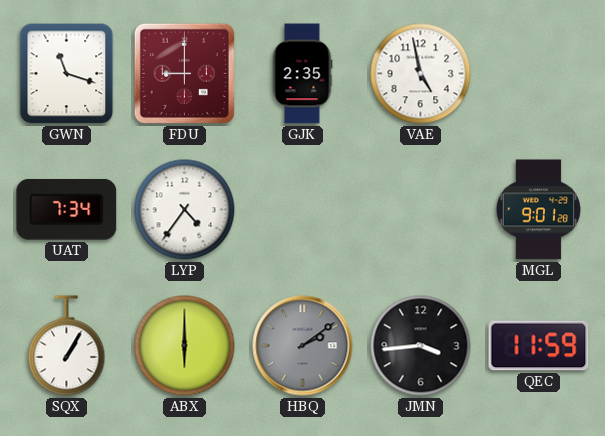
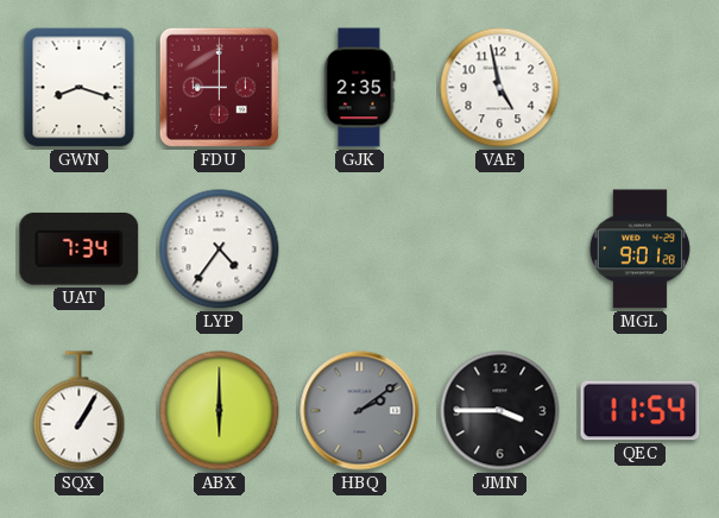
GWN: 11:18 -> 8:18
JMN: 3:44 -> 3:45
QEC: 11:59 -> 11:54
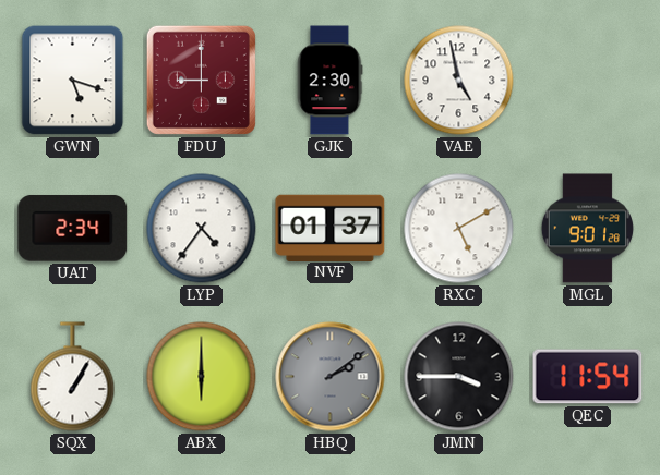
GWN: 8:18 -> 5:18
GJK: 2:35 -> 2:30
UAT: 7:34 -> 2:34
NVF: none -> 01:37
RXC: none -> 5:10
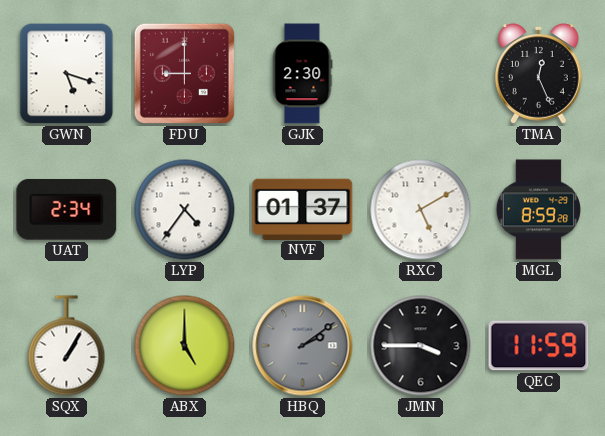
VAE: 4:58 -> none
TMA: none -> 12:26
MGL: 9:01 -> 8:59
ABX: 6:00 -> 5:00
QEC: 11:54 -> 11:59
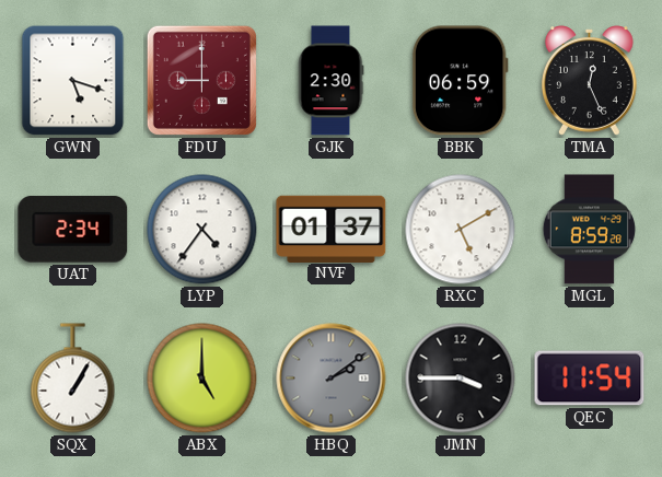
BBK: none -> 06:59
QEC: 11:59 -> 11:54
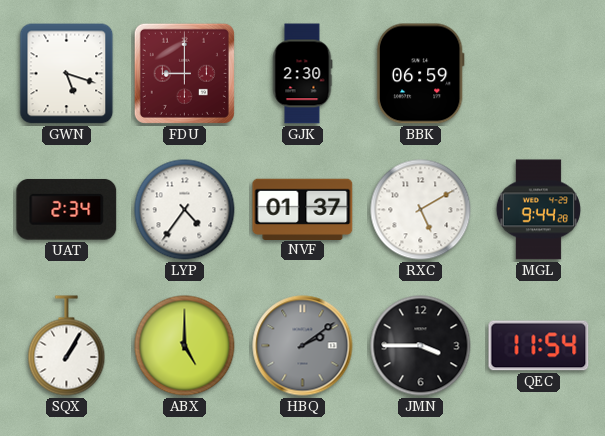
TMA: 12:26 -> none
MGL: 8:59 -> 9:44
